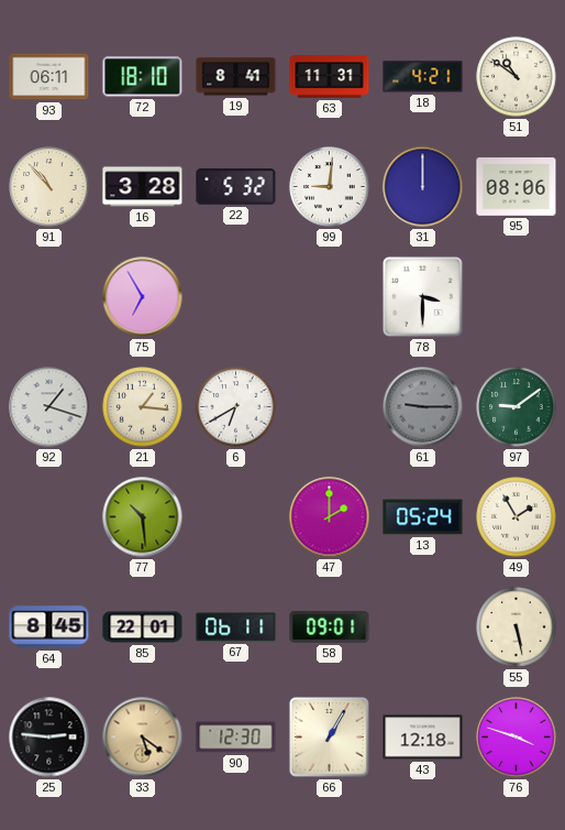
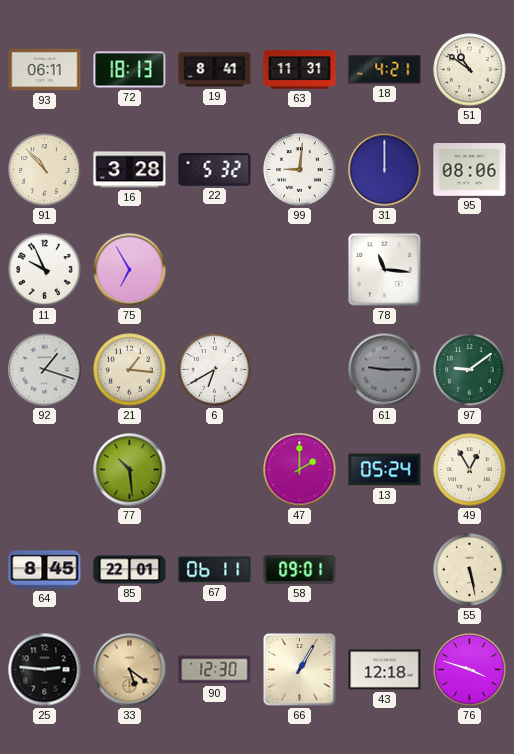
72: 18:10 -> 18:13
11: none -> 9:56
78: 3:30 -> 11:16
49: 1:55 -> 12:55
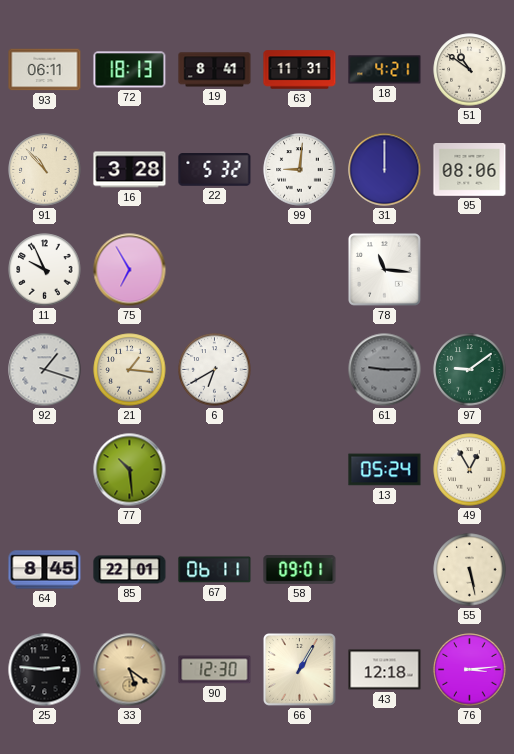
47: 2:00 -> none
76: 3:48 -> 3:14
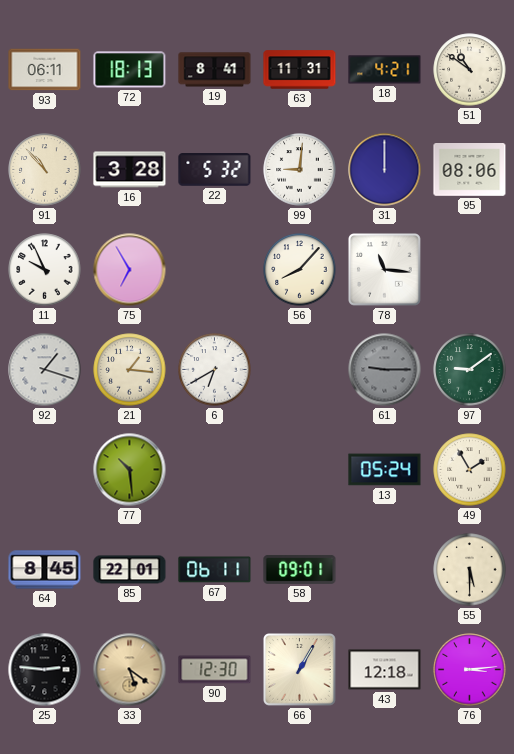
56: none -> 8:07
49: 12:55 -> 1:55
55: 5:28 -> 5:30
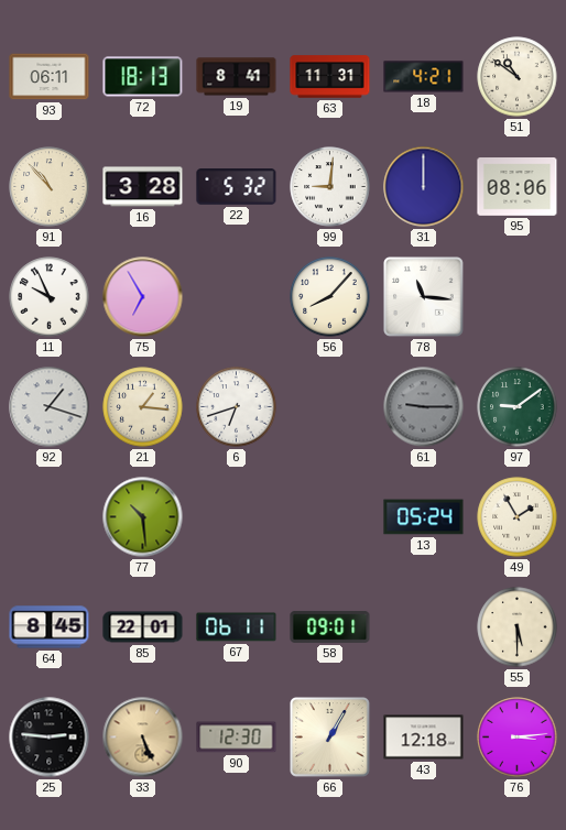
6: 6:40 -> 6:42
33: 5:21 -> 5:26
